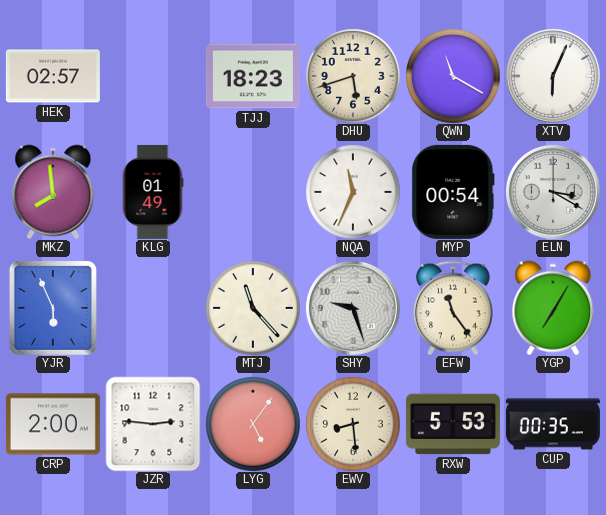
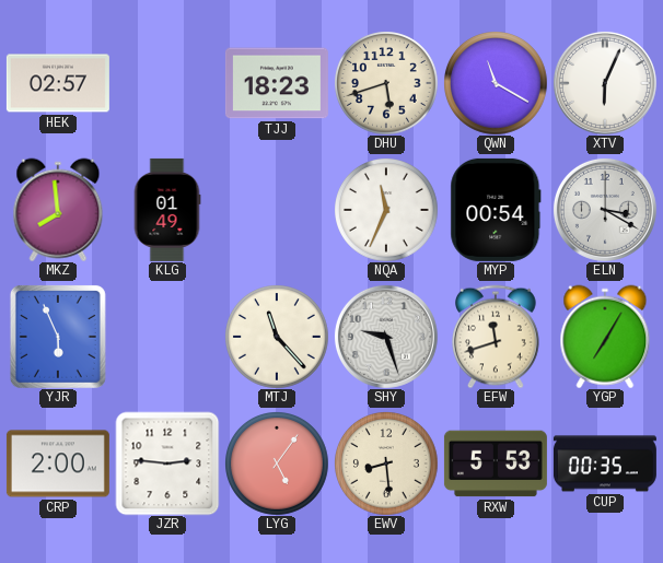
EFW: 11:24 -> 11:42
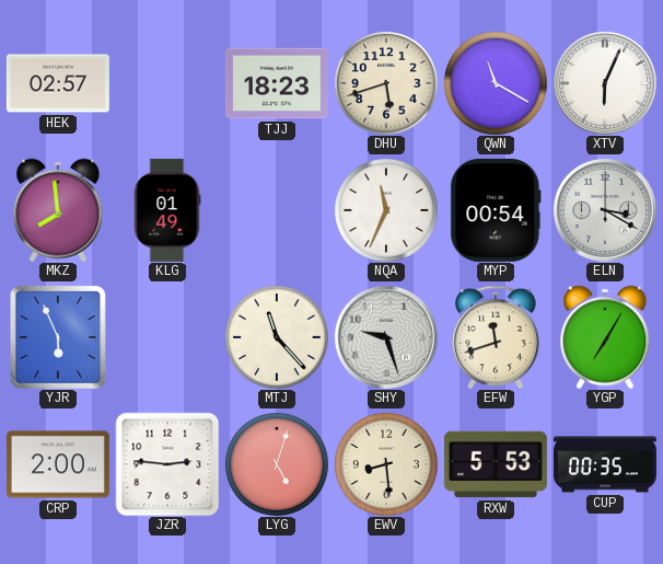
LYG: 5:06 -> 5:03
